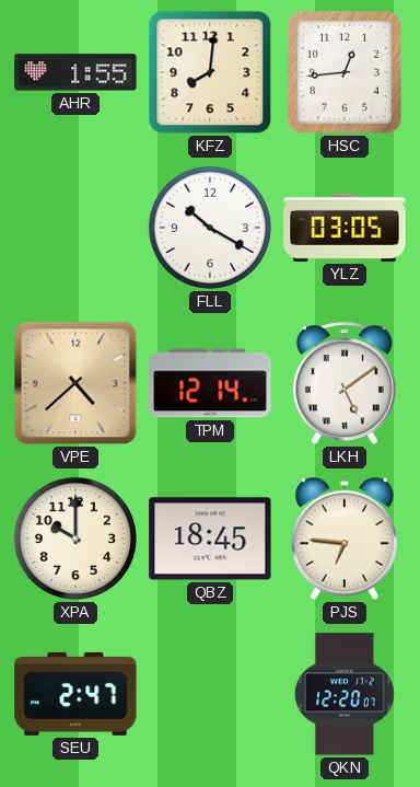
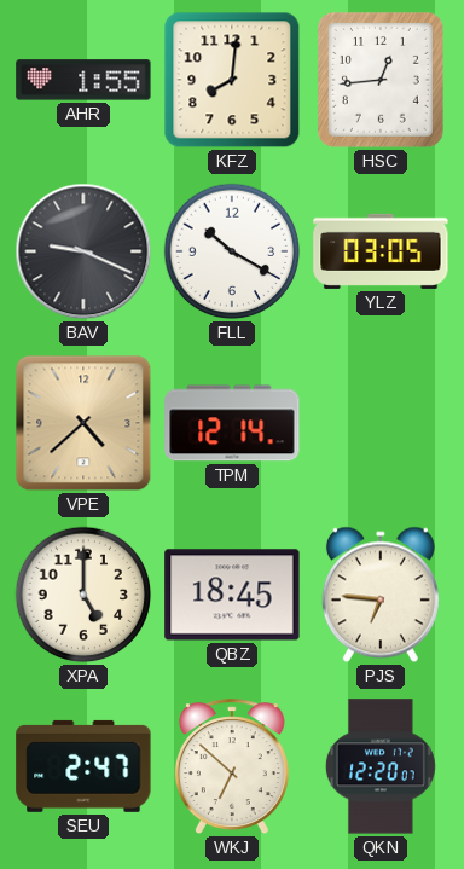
BAV: none -> 9:19
LKH: 5:09 -> none
XPA: 10:00 -> 5:00
WKJ: none -> 6:52
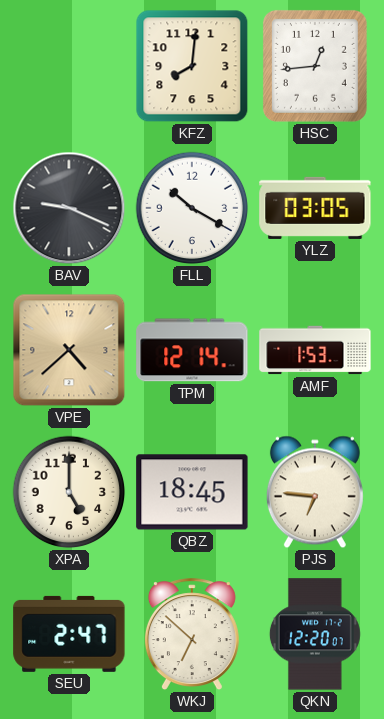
AHR: 1:55 -> none
AMF: none -> 1:53
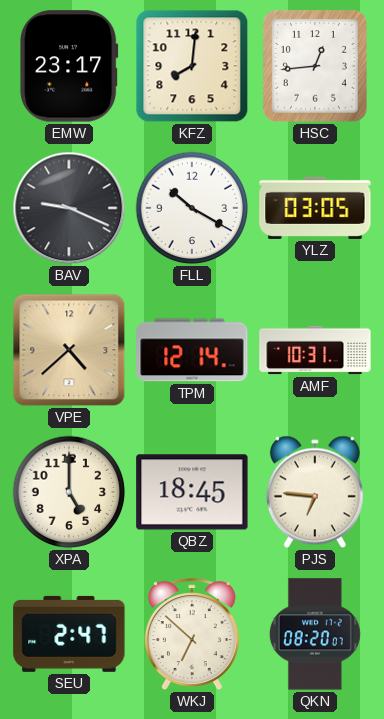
EMW: none -> 23:17
AMF: 1:53 -> 10:31
QKN: 12:20 -> 08:20
